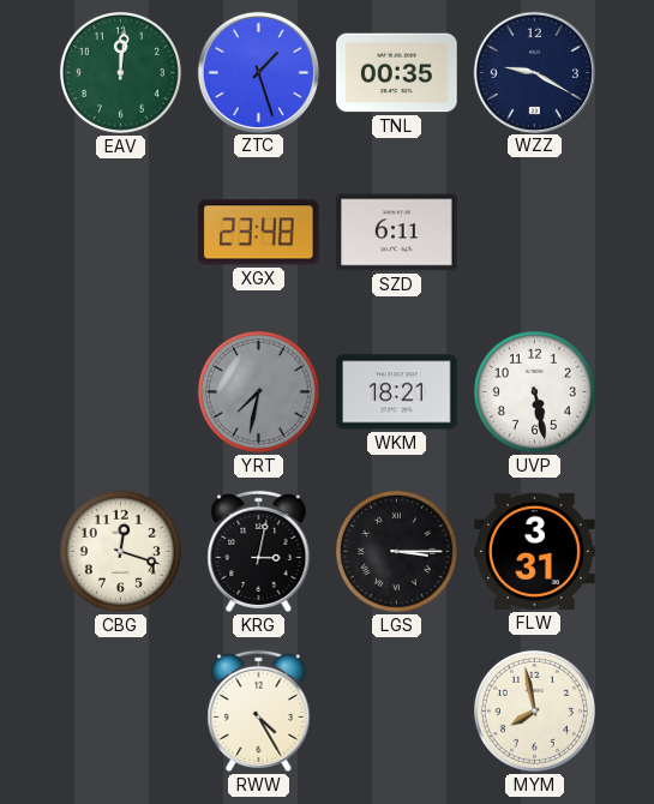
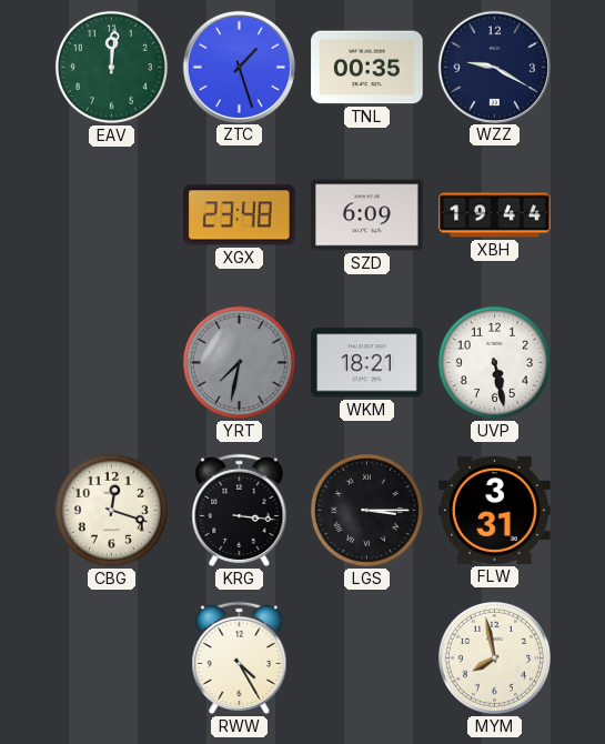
SZD: 6:11 -> 6:09
XBH: none -> 19:44
KRG: 3:02 -> 3:16
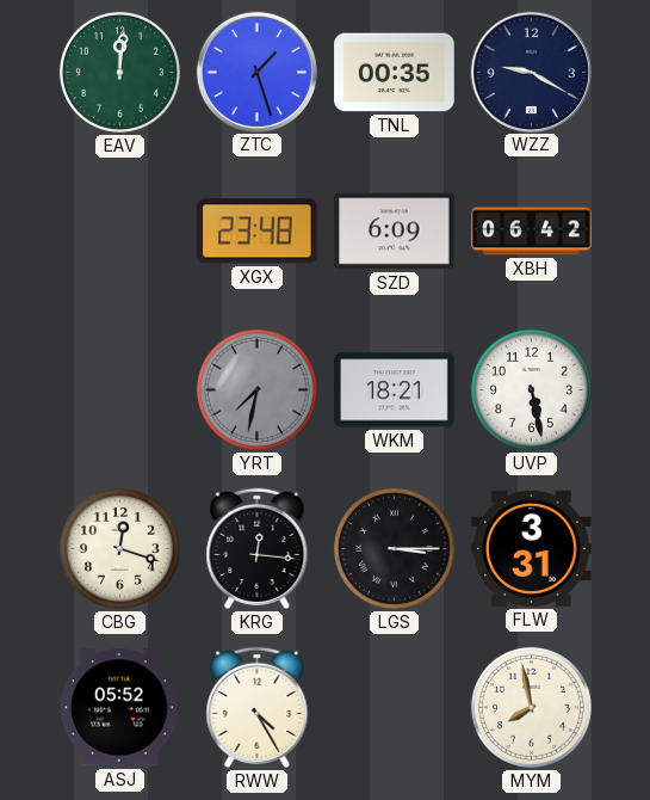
XBH: 19:44 -> 06:42
KRG: 3:16 -> 12:16
ASJ: none -> 05:52
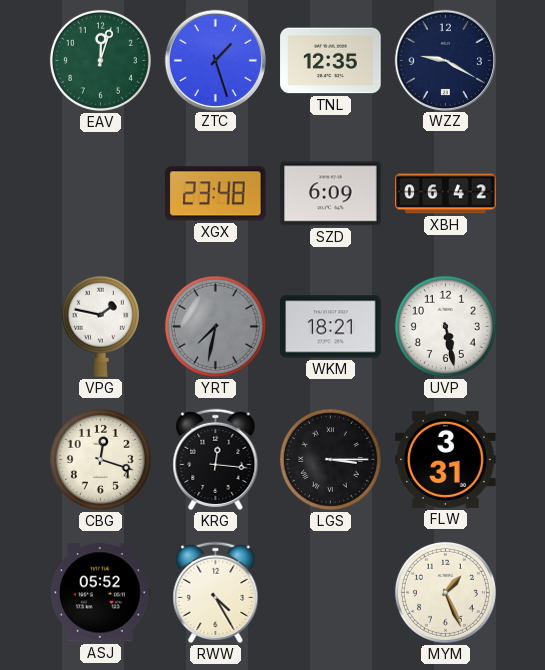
EAV: 12:01 -> 12:03
TNL: 00:35 -> 12:35
VPG: none -> 1:47
MYM: 7:58 -> 1:26
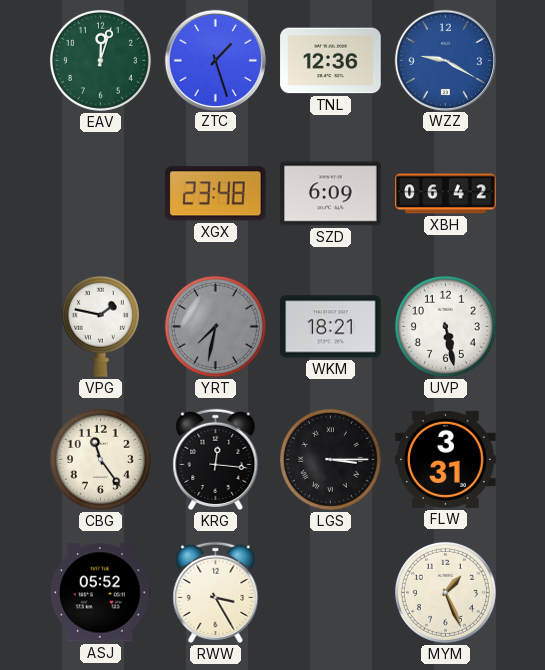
TNL: 12:35 -> 12:36
WZZ dial: navy -> blue
CBG: 12:18 -> 11:24
RWW: 4:25 -> 3:25
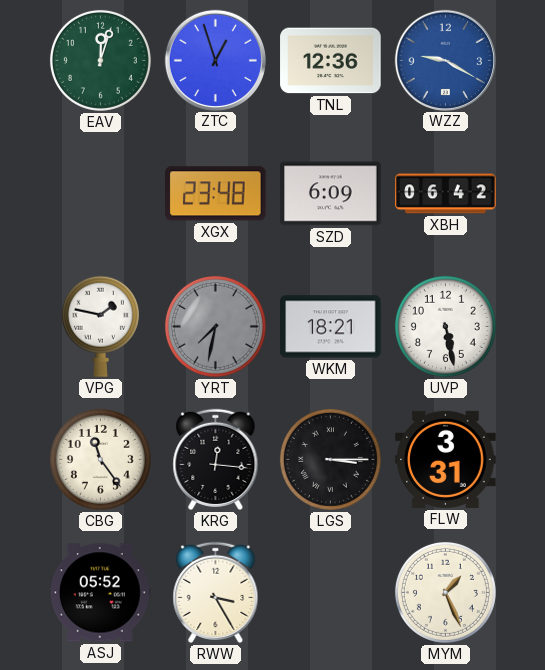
ZTC: 1:27 -> 12:57
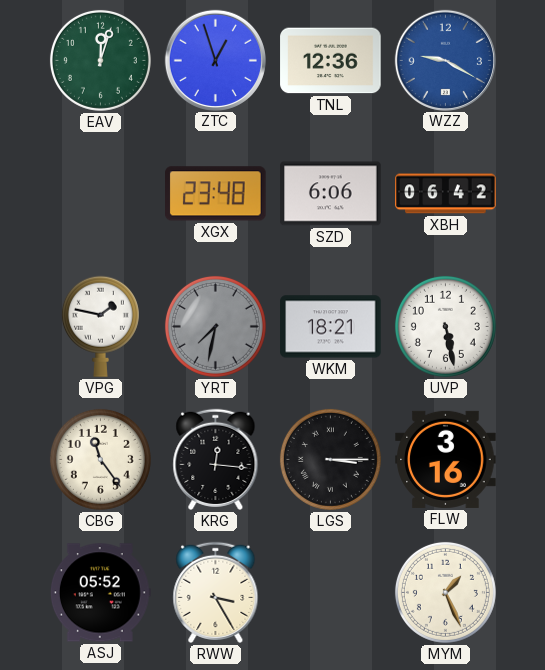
SZD: 6:09 -> 6:06
FLW: 3:31 -> 3:16
